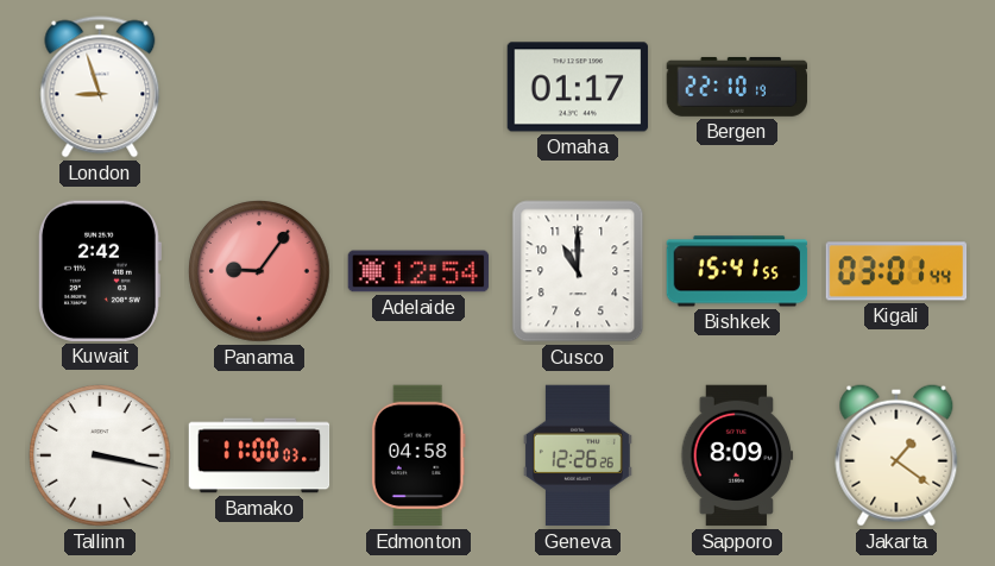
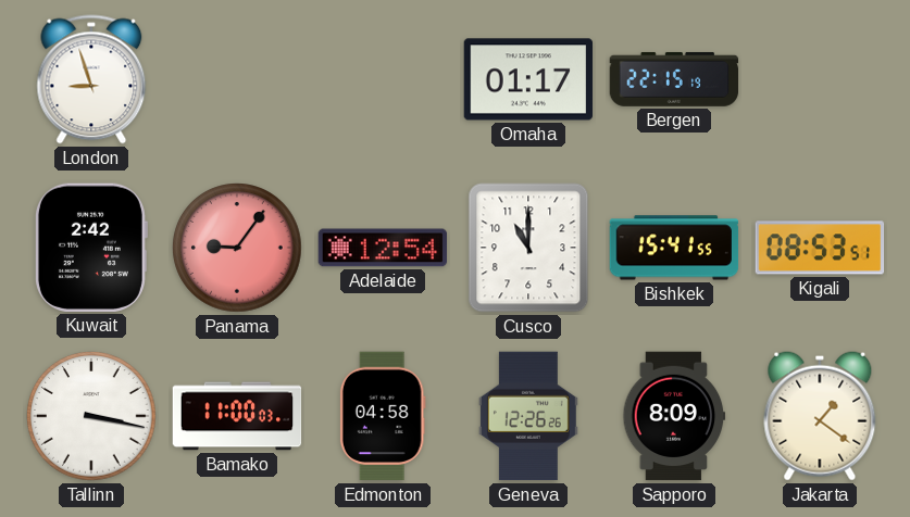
Bergen: 22:10 -> 22:15
Kigali: 03:01 -> 08:53
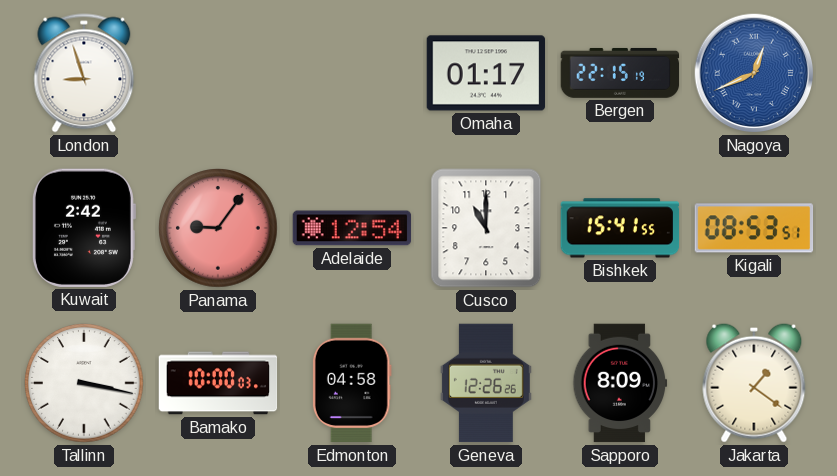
Nagoya: none -> 12:41
Bamako: 11:00 -> 10:00
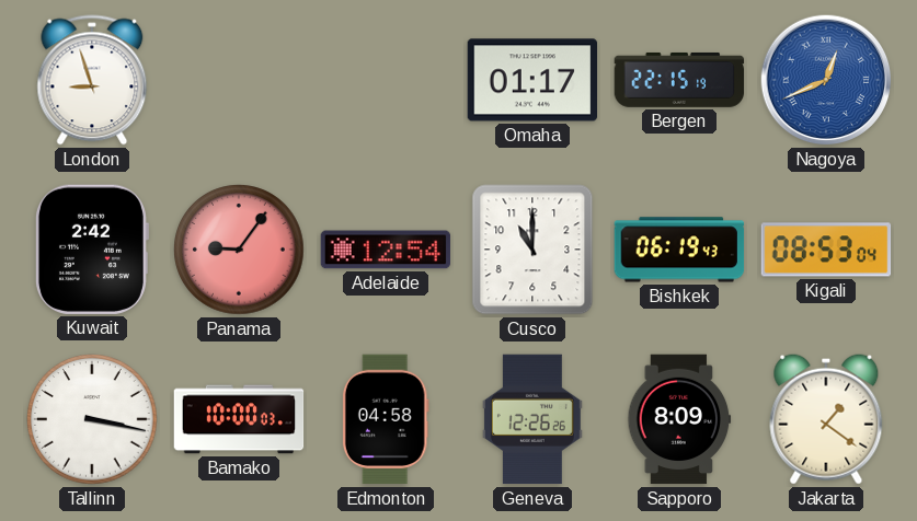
Bishkek: 15:41 -> 06:19
Kigali: 08:53:51 -> 08:53:04
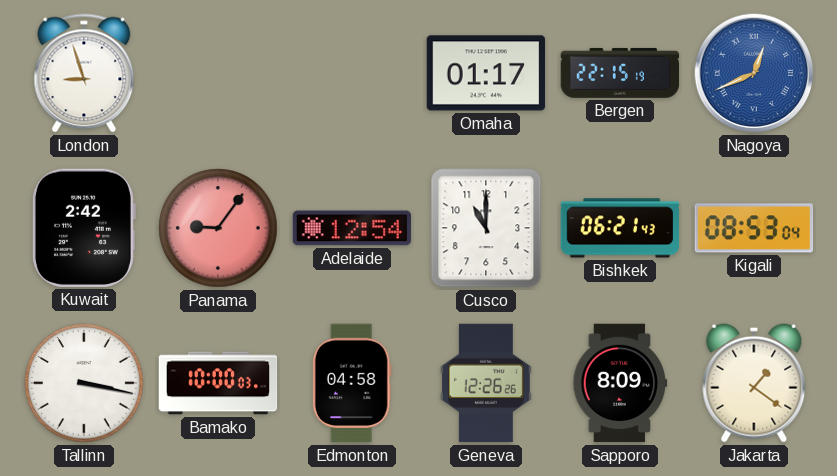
Bishkek: 06:19 -> 06:21
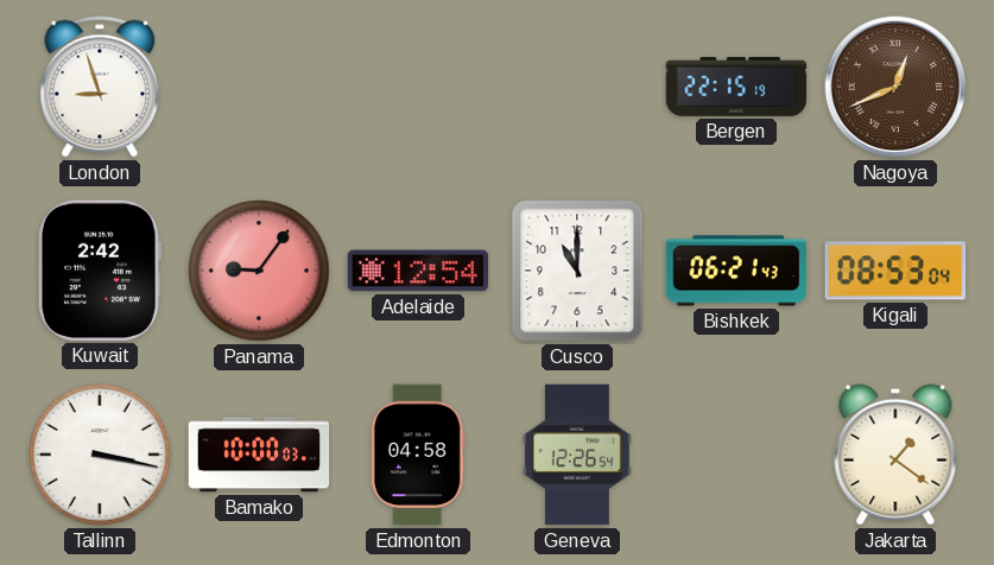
Omaha: 01:17 -> none
Nagoya dial: blue -> brown
Geneva: 12:26:26 -> 12:26:54
Sapporo: 8:09 -> none
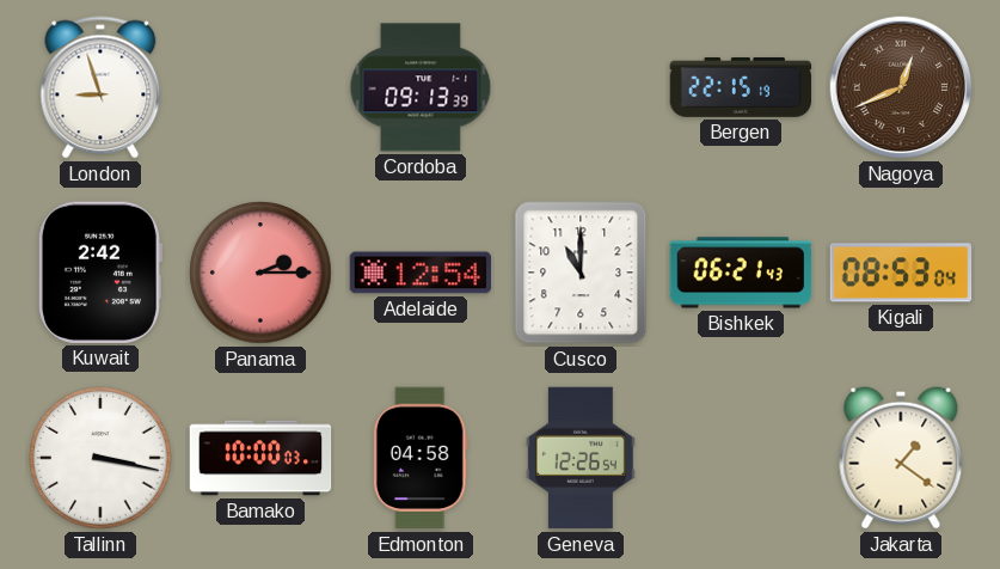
Cordoba: none -> 09:13
Panama: 9:06 -> 2:15
